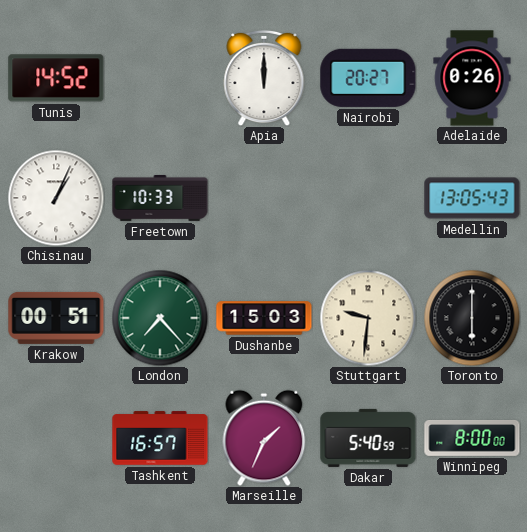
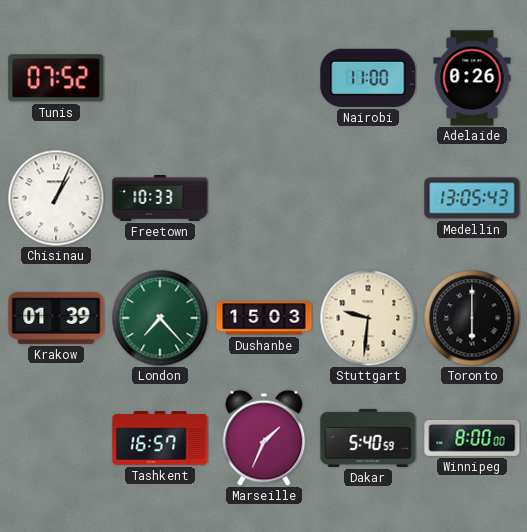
Tunis: 14:52 -> 07:52
Apia: 12:00 -> none
Nairobi: 20:27 -> 11:00
Krakow: 00:51 -> 01:39
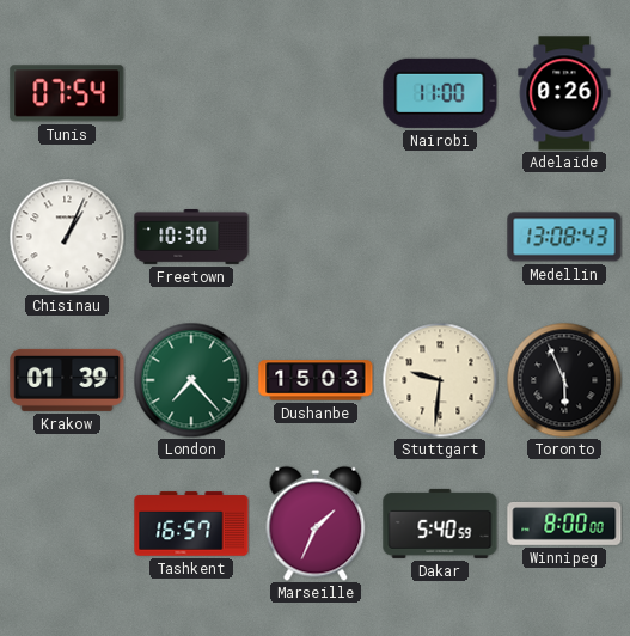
Tunis: 07:52 -> 07:54
Freetown: 10:33 -> 10:30
Medellin: 13:05 -> 13:08
Toronto: 6:00 -> 5:56
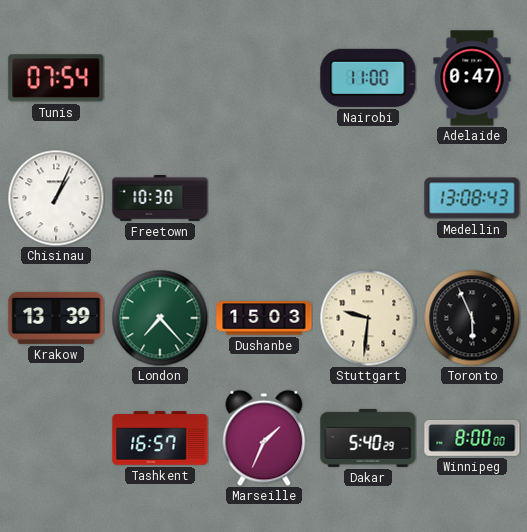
Adelaide: 0:26 -> 0:47
Krakow: 01:39 -> 13:39
Dakar: 5:40:59 -> 5:40:29
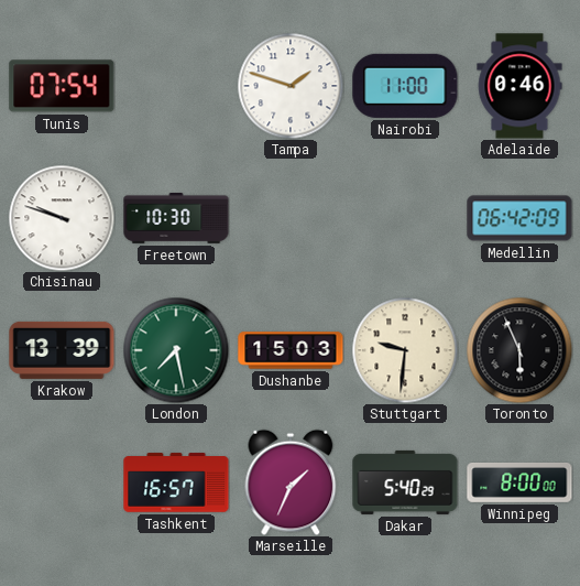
Tampa: none -> 1:48
Adelaide: 0:47 -> 0:46
Chisinau: 1:04 -> 9:48
Medellin: 13:08 -> 06:42
London: 7:23 -> 7:28
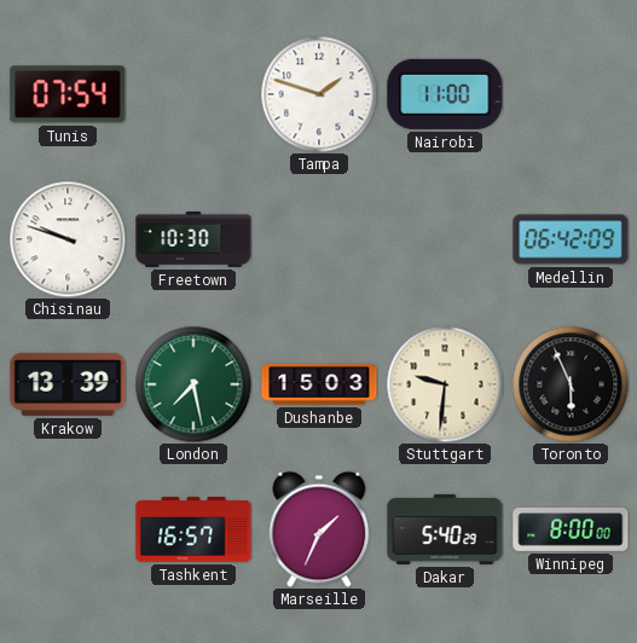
Adelaide: 0:46 -> none
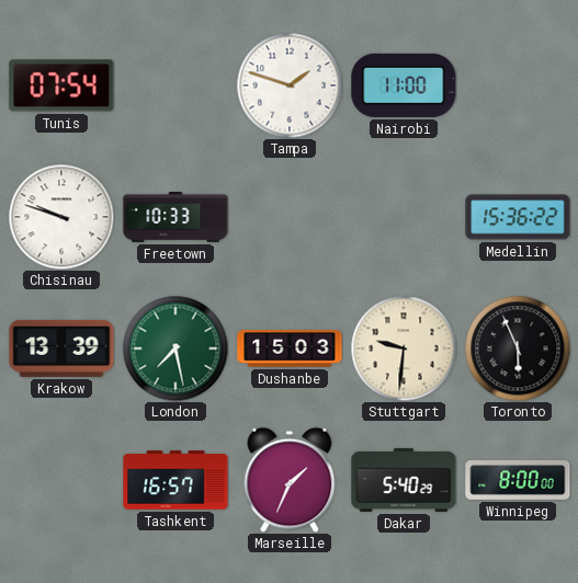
Freetown: 10:30 -> 10:33
Medellin: 06:42 -> 15:36
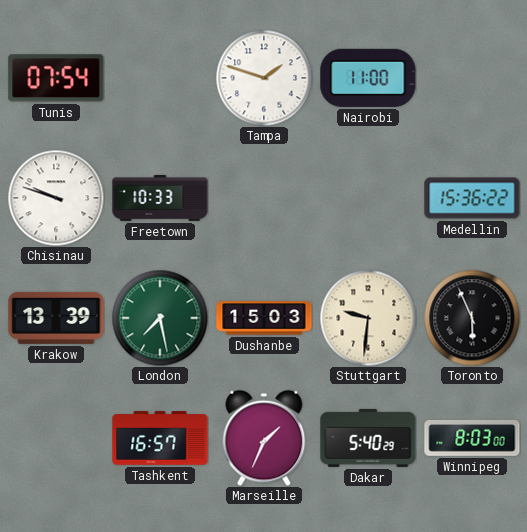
Winnipeg: 8:00 -> 8:03
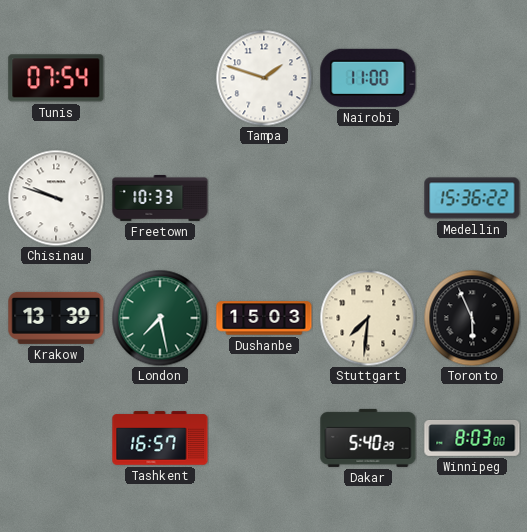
Stuttgart: 9:31 -> 7:31
Marseille: 1:34 -> none
